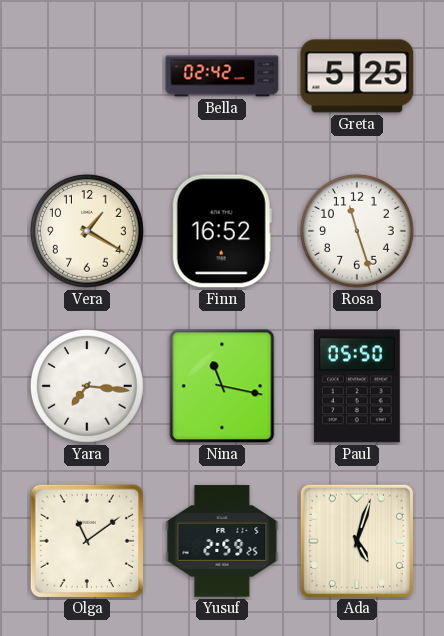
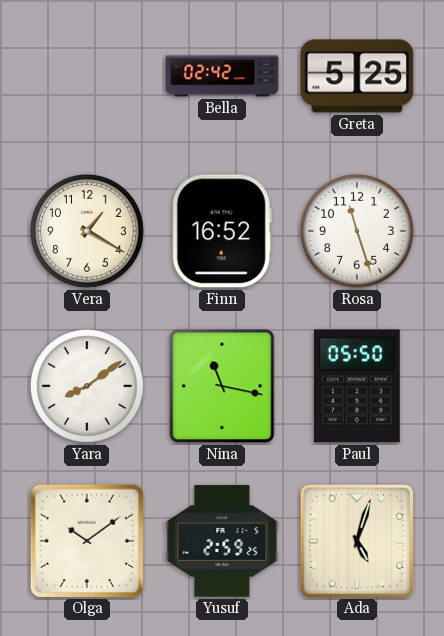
Yara: 7:16 -> 8:09
Olga: 11:09 -> 10:09
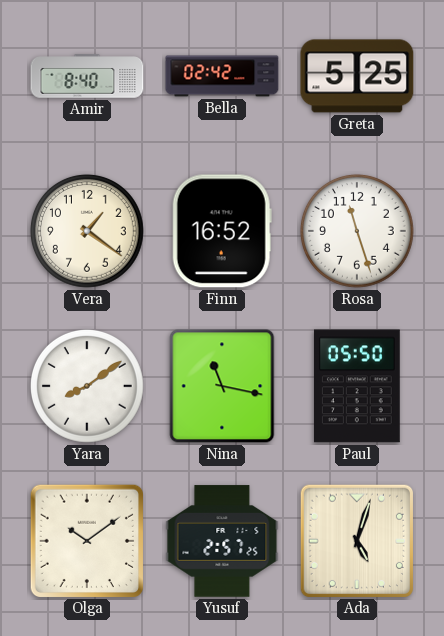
Amir: none -> 8:40
Vera: 1:20 -> 1:21
Yusuf: 2:59 -> 2:57
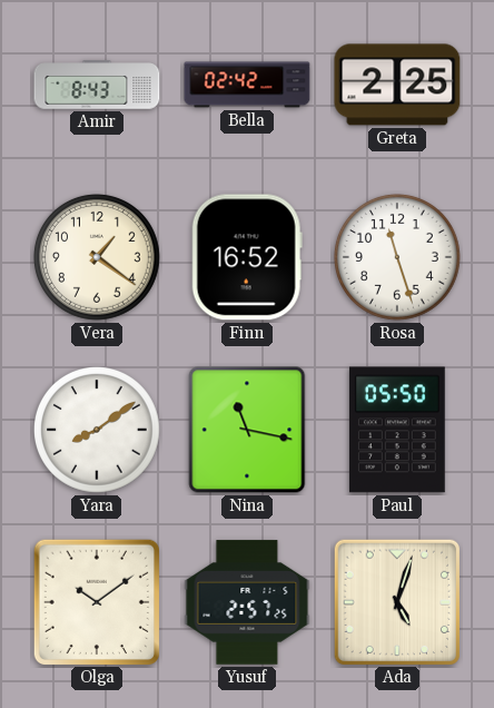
Amir: 8:40 -> 8:43
Greta: 5:25 -> 2:25
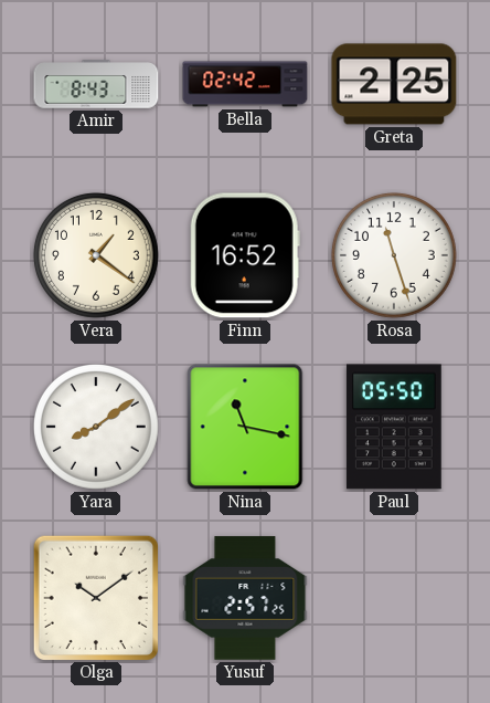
Ada: 5:03 -> none
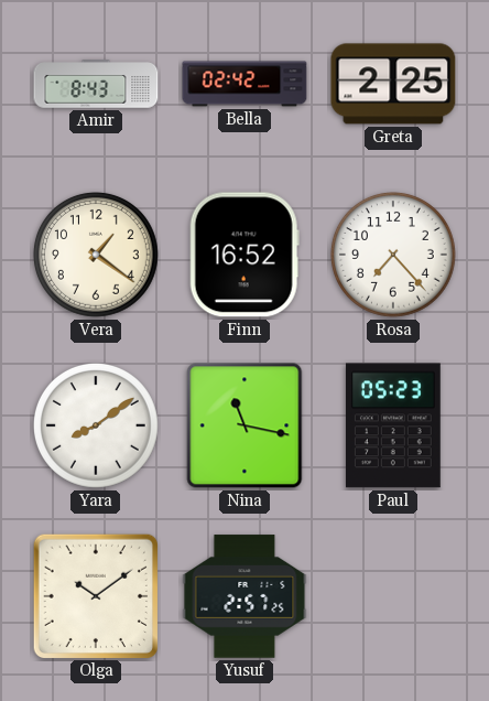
Rosa: 11:27 -> 7:23
Paul: 05:50 -> 05:23
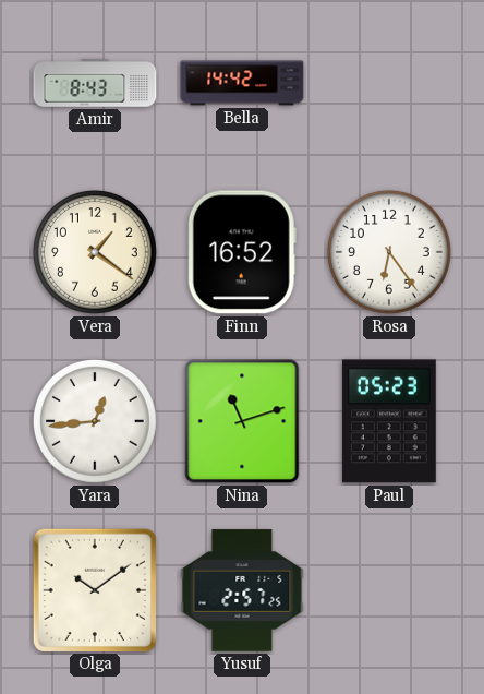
Bella: 02:42 -> 14:42
Greta: 2:25 -> none
Rosa: 7:23 -> 6:24
Yara: 8:09 -> 12:44
Nina: 11:17 -> 11:12
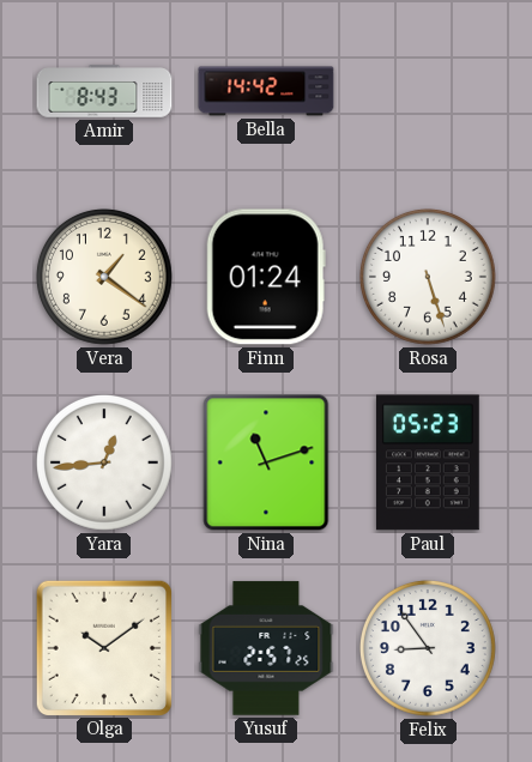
Finn: 16:52 -> 01:24
Rosa: 6:24 -> 5:27
Felix: none -> 8:54
